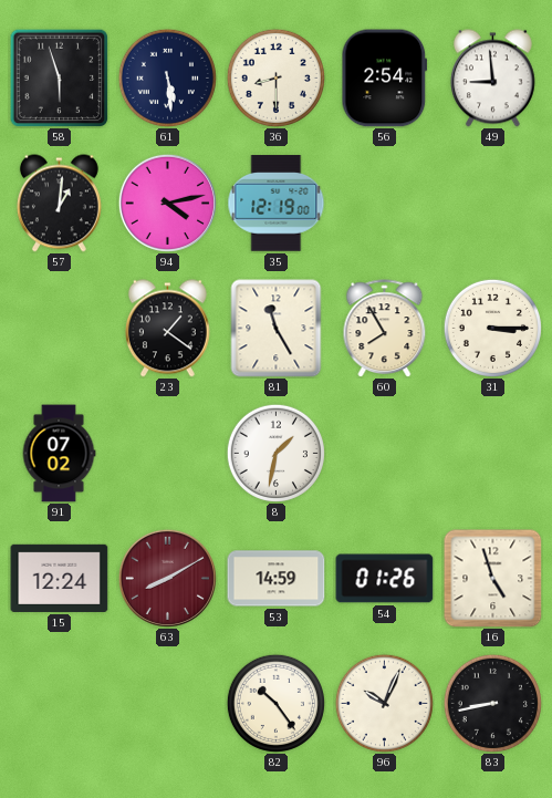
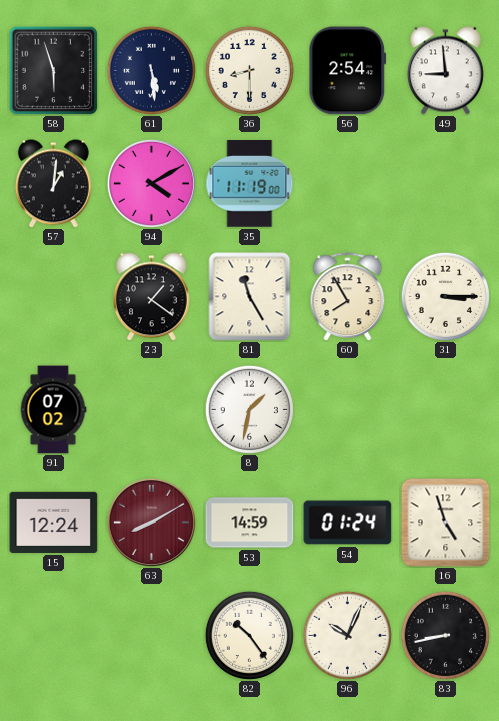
94: 4:13 -> 4:10
35: 12:19 -> 11:19
54: 01:26 -> 01:24
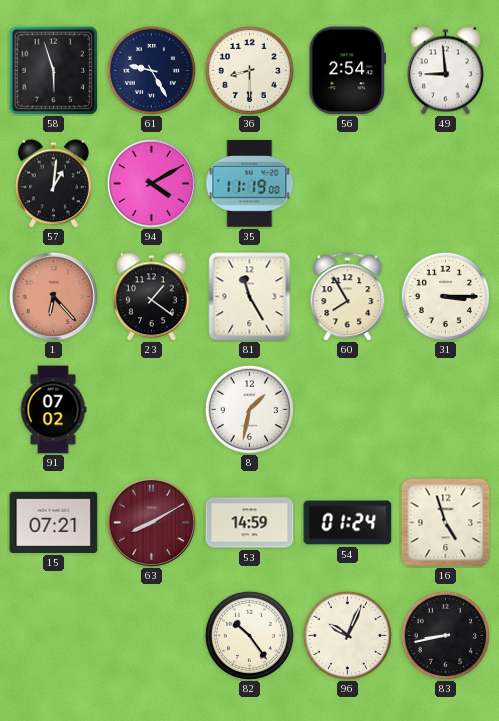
61: 5:29 -> 9:25
1: none -> 6:23
15: 12:24 -> 07:21
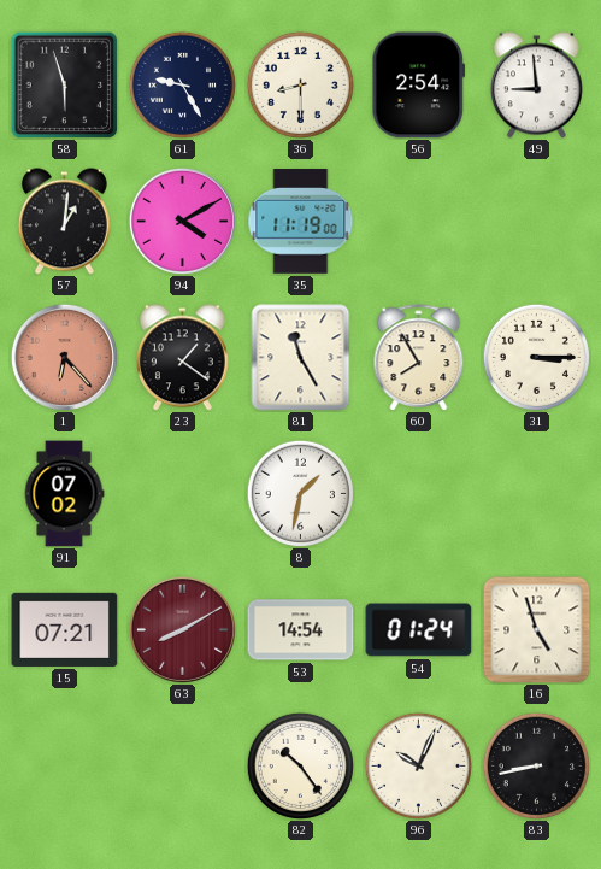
53: 14:59 -> 14:54
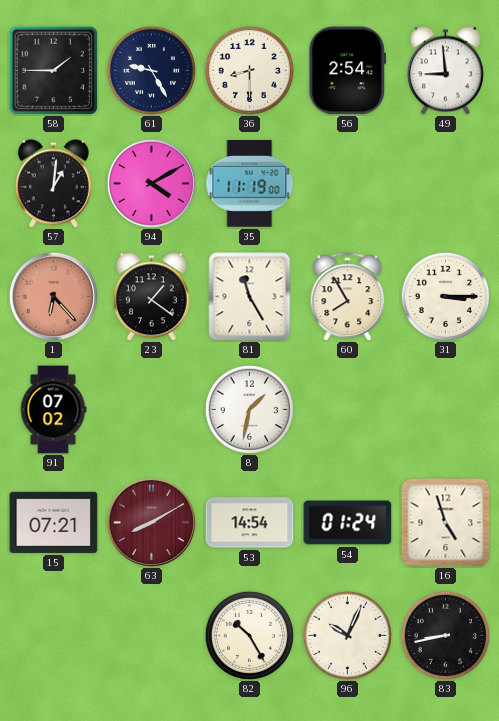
58: 5:57 -> 1:45
82: 10:24 -> 10:25
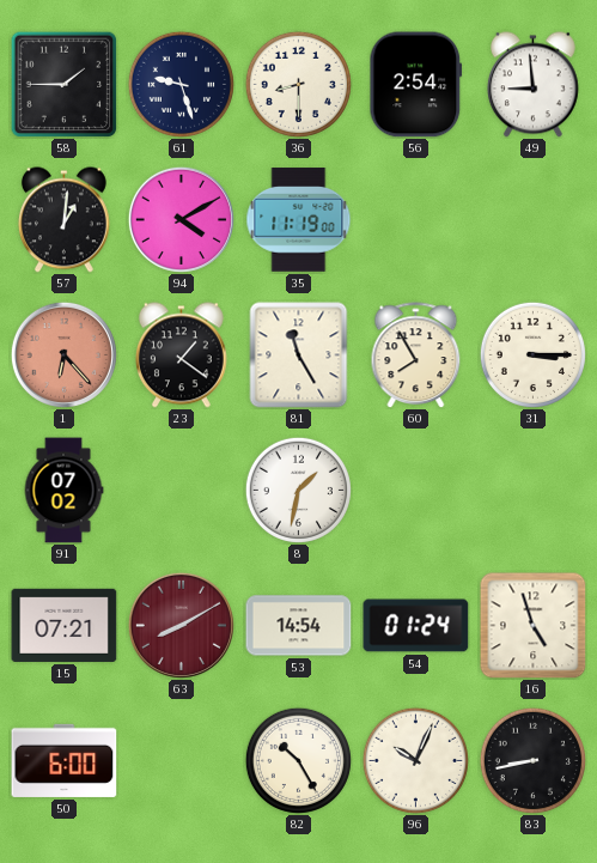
61: 9:25 -> 9:27
50: none -> 6:00
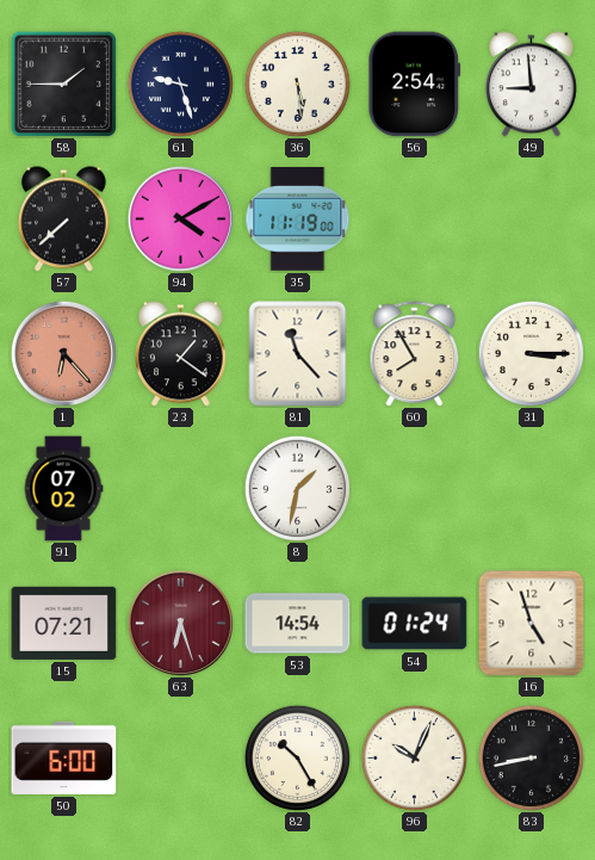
36: 8:30 -> 5:29
57: 1:01 -> 7:38
81: 11:25 -> 11:23
63: 8:10 -> 6:27
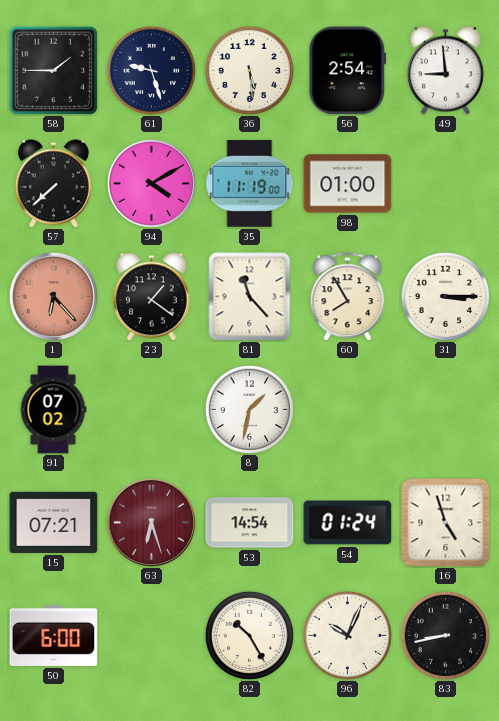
98: none -> 01:00
